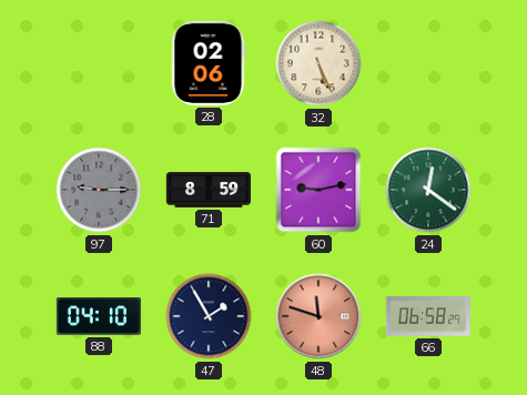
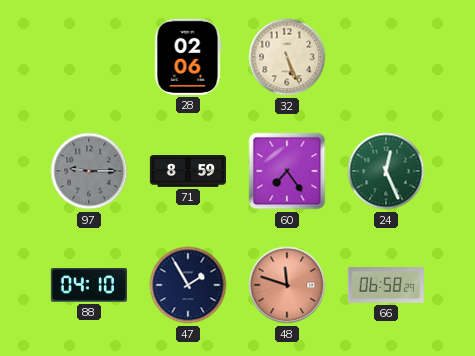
60: 9:13 -> 7:24
24: 12:21 -> 12:26
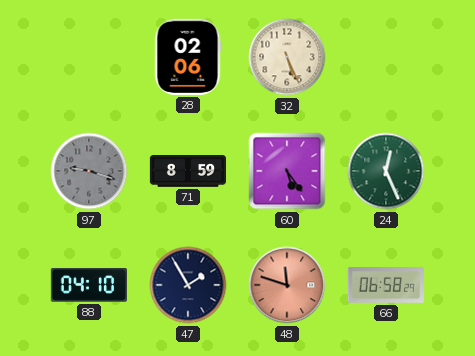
97: 9:15 -> 9:18
60: 7:24 -> 5:24
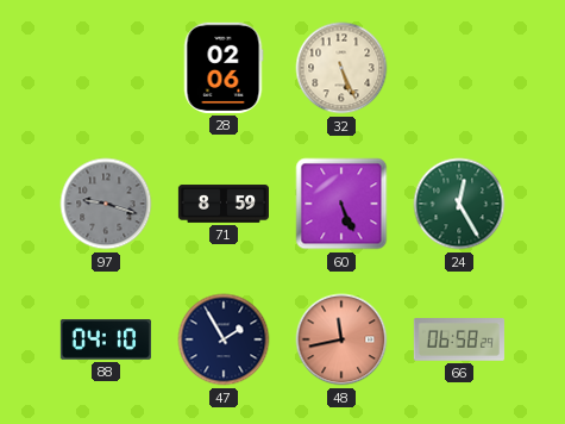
60: 5:24 -> 5:26
24: 12:26 -> 12:25
48: 11:48 -> 11:43
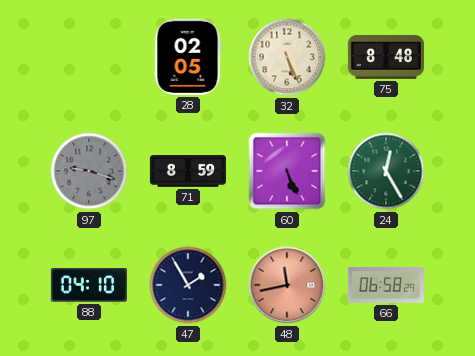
28: 02:06 -> 02:05
75: none -> 8:48
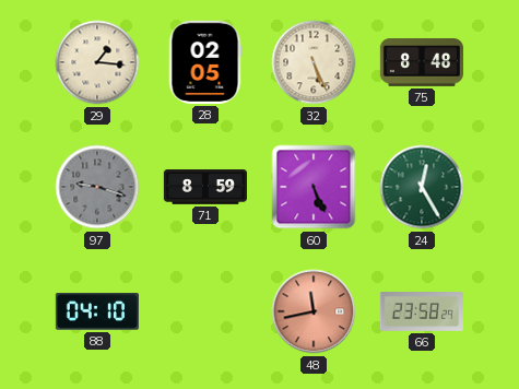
29: none -> 1:16
47: 1:55 -> none
66: 06:58 -> 23:58
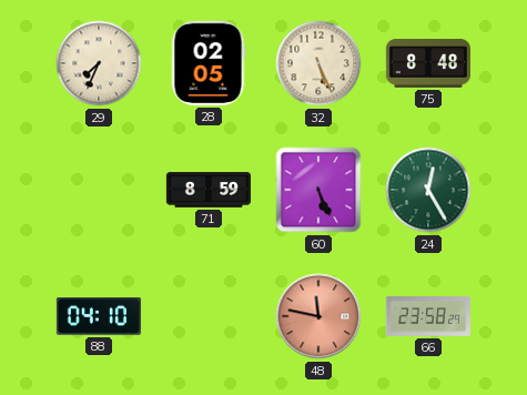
29: 1:16 -> 7:34
97: 9:18 -> none
48: 11:43 -> 11:47
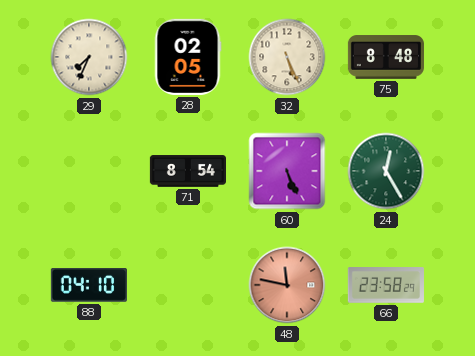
71: 8:59 -> 8:54
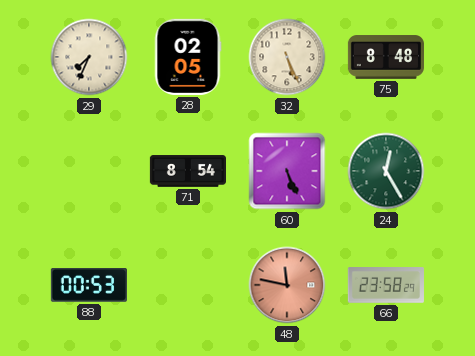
88: 04:10 -> 00:53
